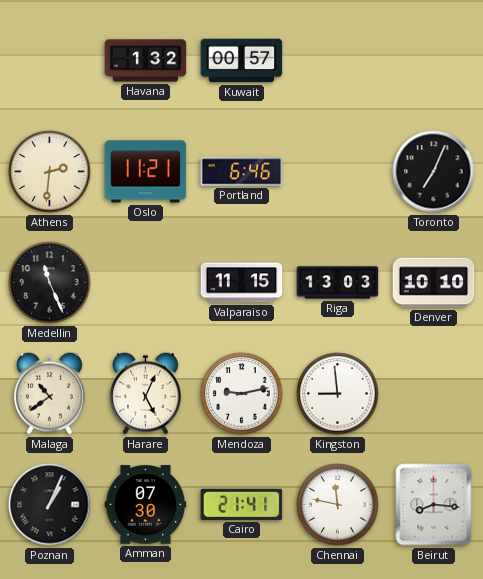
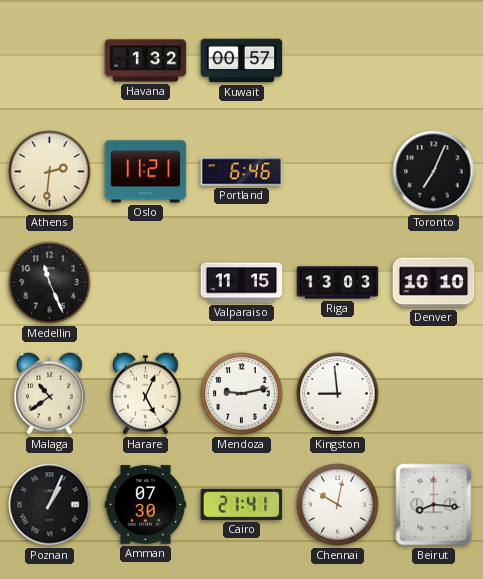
Chennai: 11:47 -> 10:02
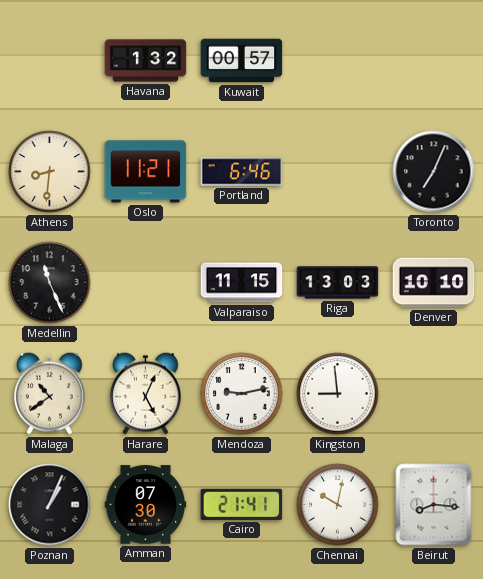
Athens: 2:31 -> 8:31
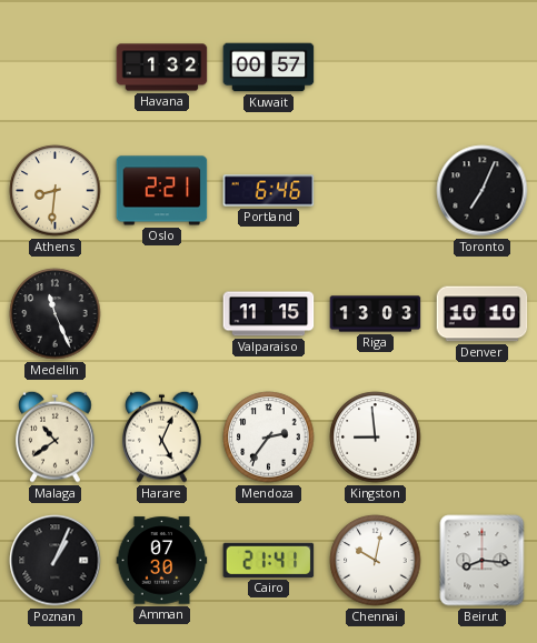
Oslo: 11:21 -> 2:21
Mendoza: 9:13 -> 2:36
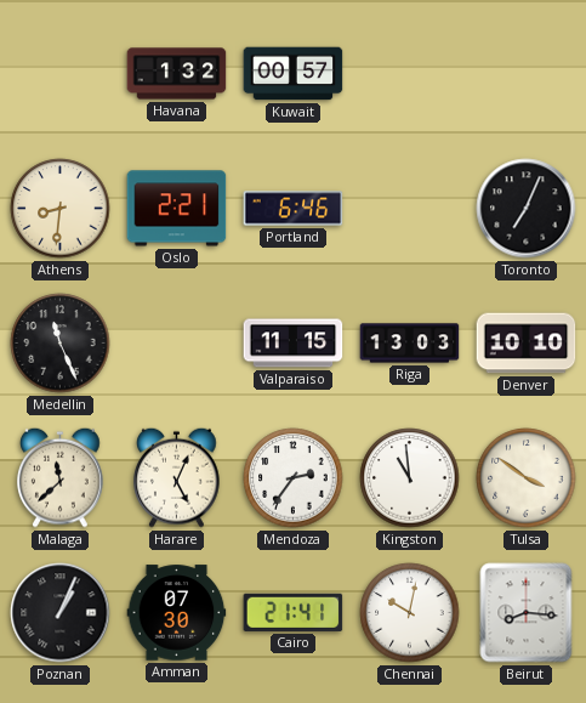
Malaga: 10:39 -> 11:38
Kingston: 8:59 -> 10:59
Tulsa: none -> 3:51
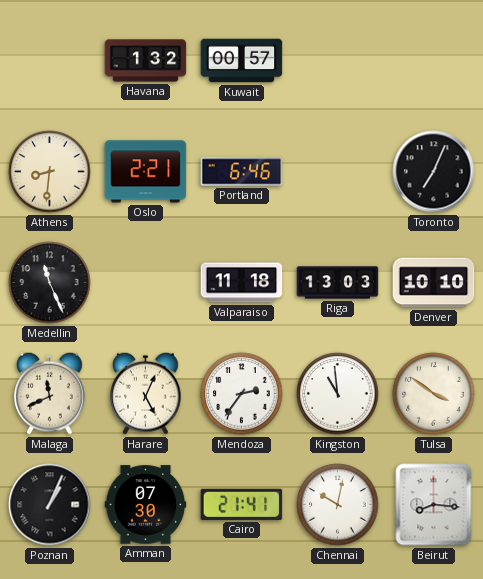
Valparaiso: 11:15 -> 11:18
Malaga: 11:38 -> 11:41
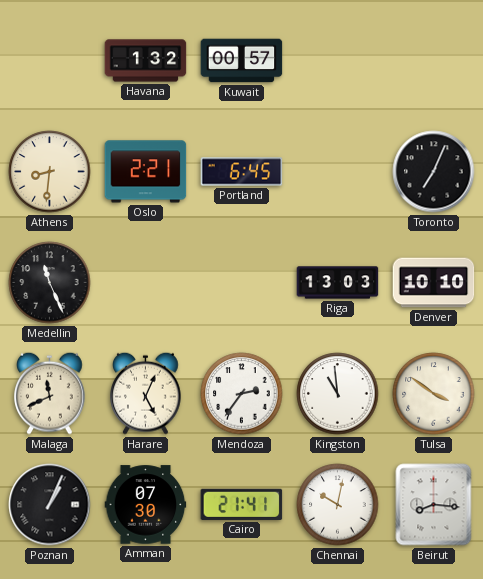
Portland: 6:46 -> 6:45
Valparaiso: 11:18 -> none
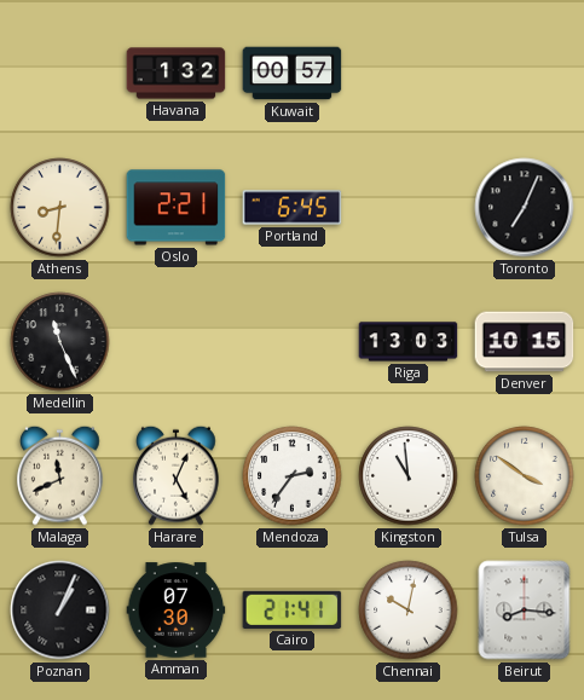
Denver: 10:10 -> 10:15
